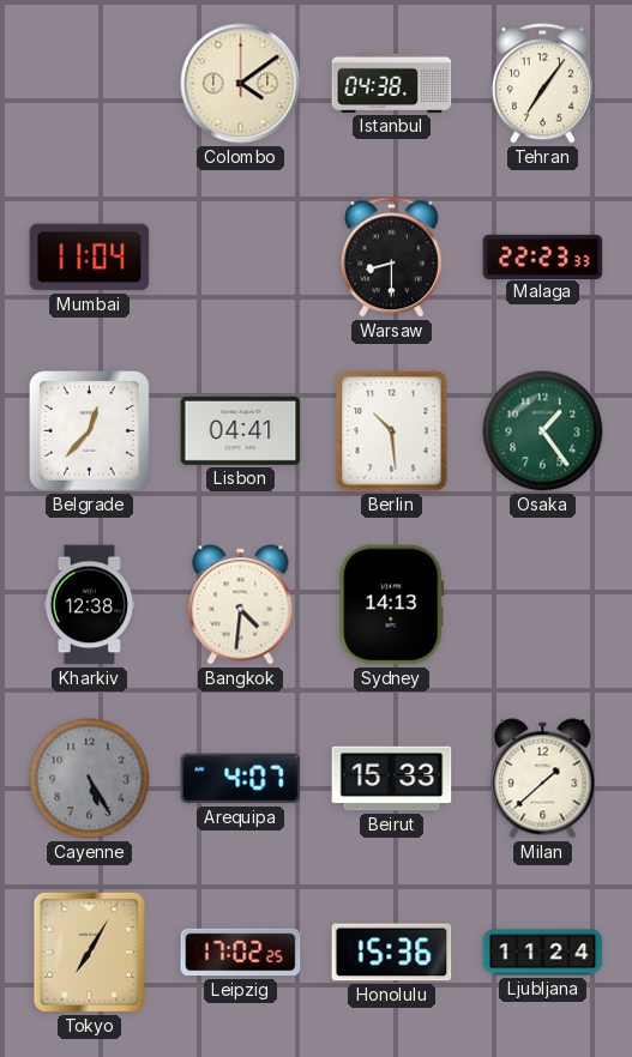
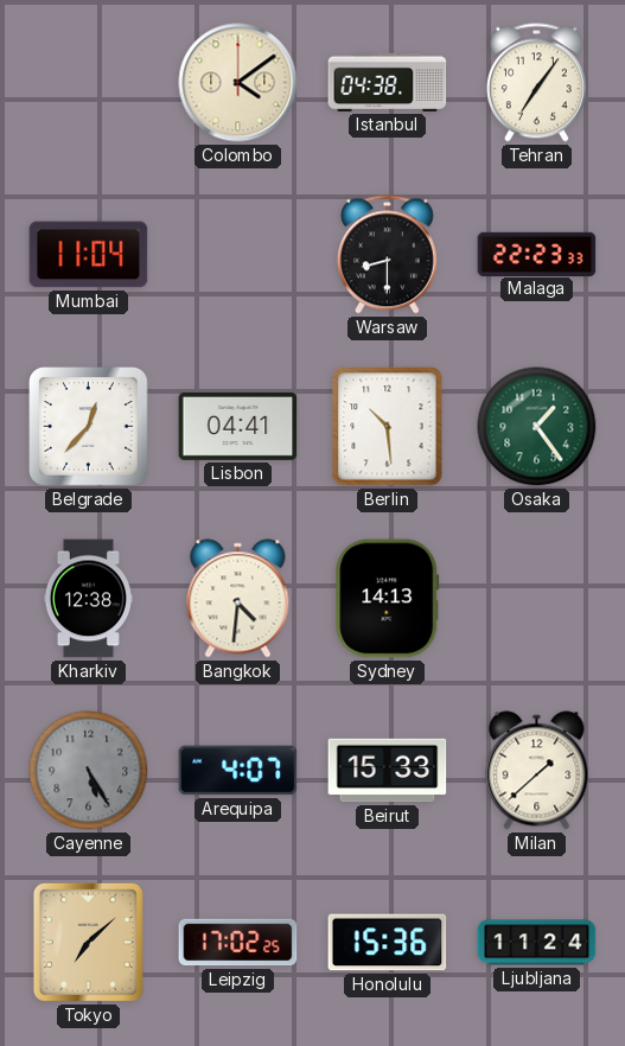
Tokyo: 7:05 -> 7:08
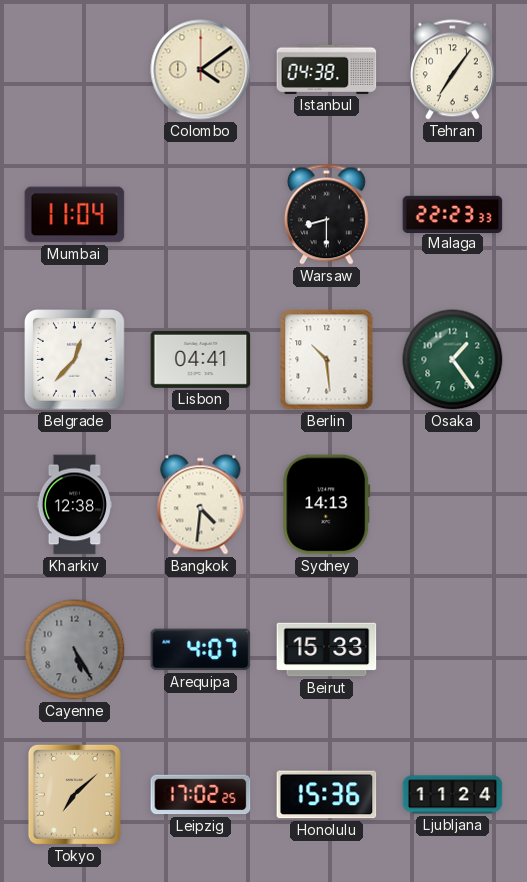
Milan: 1:38 -> none
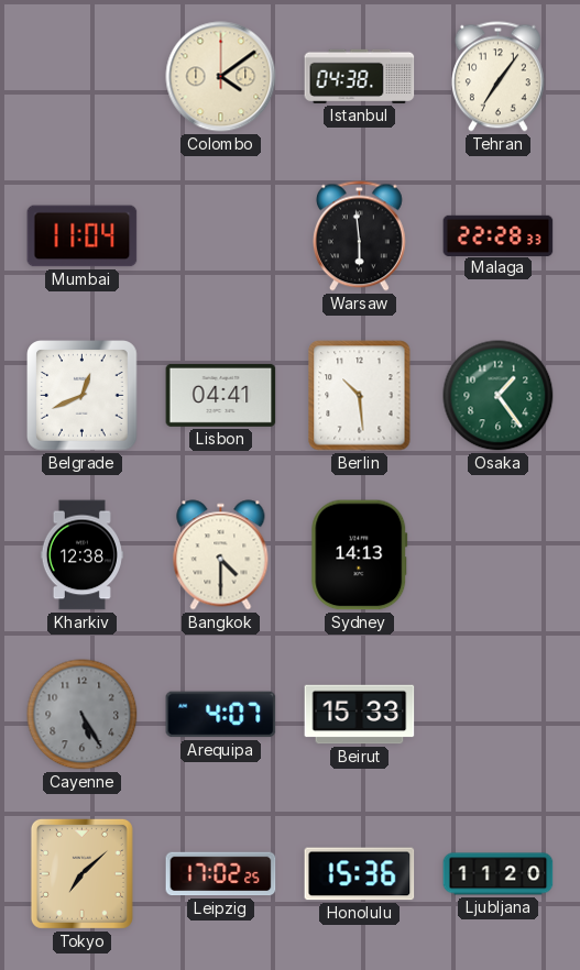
Warsaw: 8:30 -> 5:59
Malaga: 22:23 -> 22:28
Belgrade: 12:37 -> 12:41
Bangkok: 4:31 -> 4:30
Ljubljana: 11:24 -> 11:20
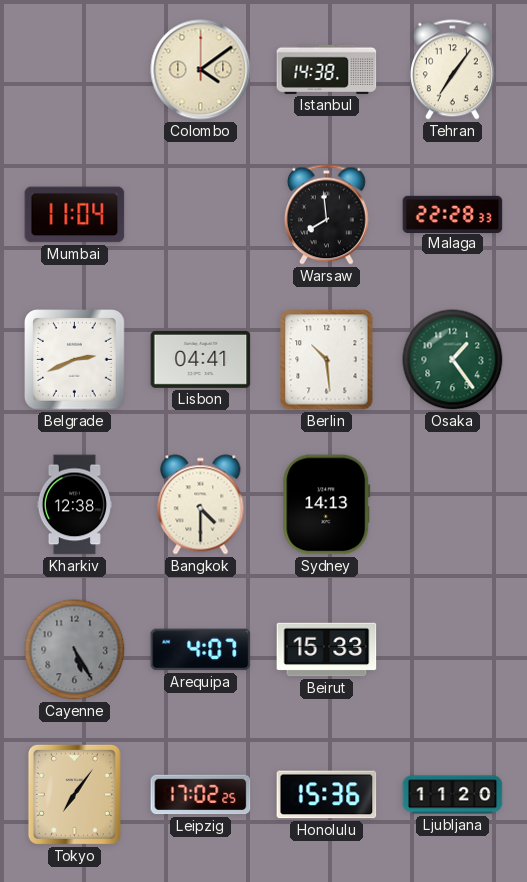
Istanbul: 04:38 -> 14:38
Warsaw: 5:59 -> 7:59
Belgrade: 12:41 -> 2:41
Tokyo: 7:08 -> 7:06
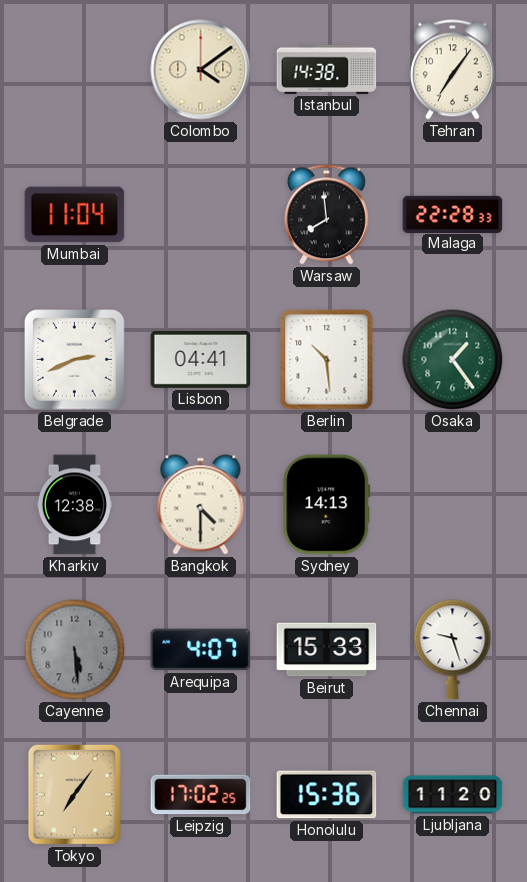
Cayenne: 5:25 -> 5:29
Chennai: none -> 9:27
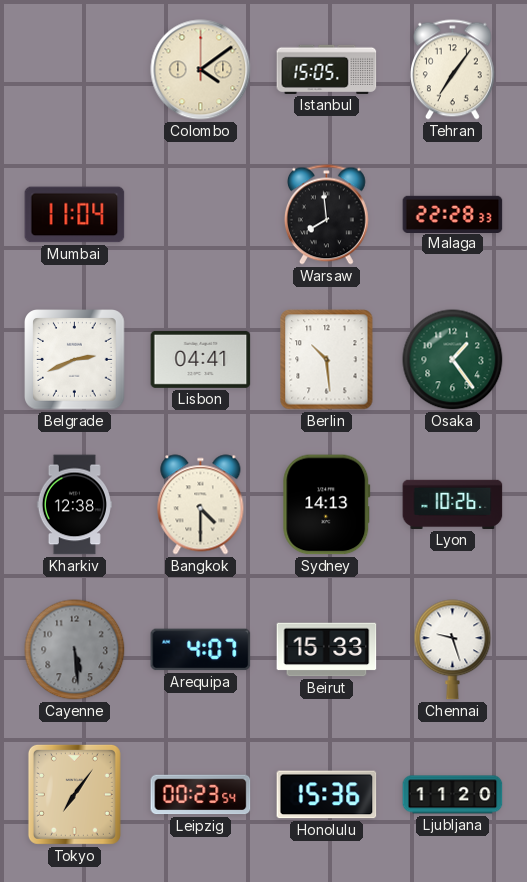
Istanbul: 14:38 -> 15:05
Lyon: none -> 10:26
Leipzig: 17:02 -> 00:23
